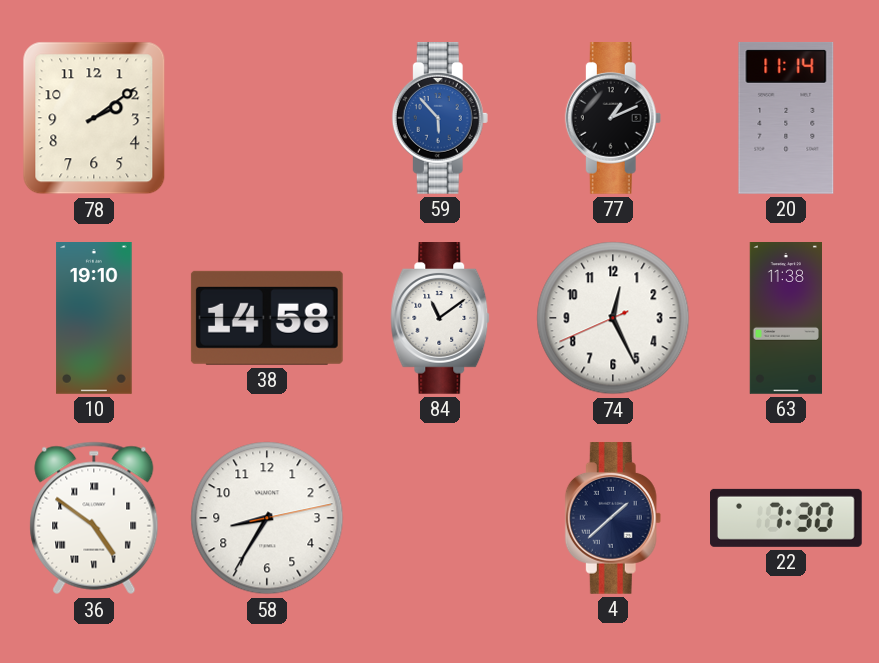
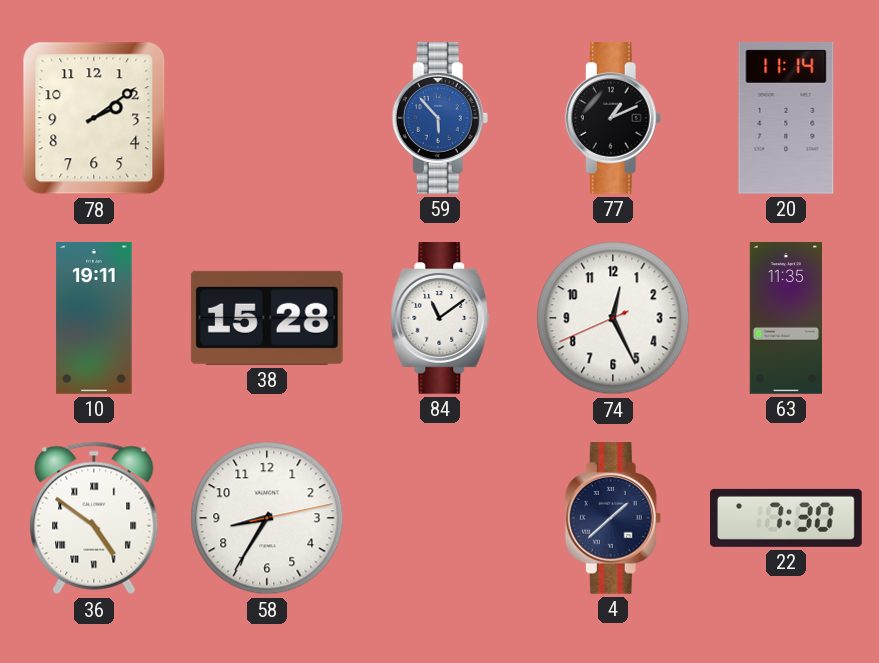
10: 19:10 -> 19:11
38: 14:58 -> 15:28
63: 11:38 -> 11:35
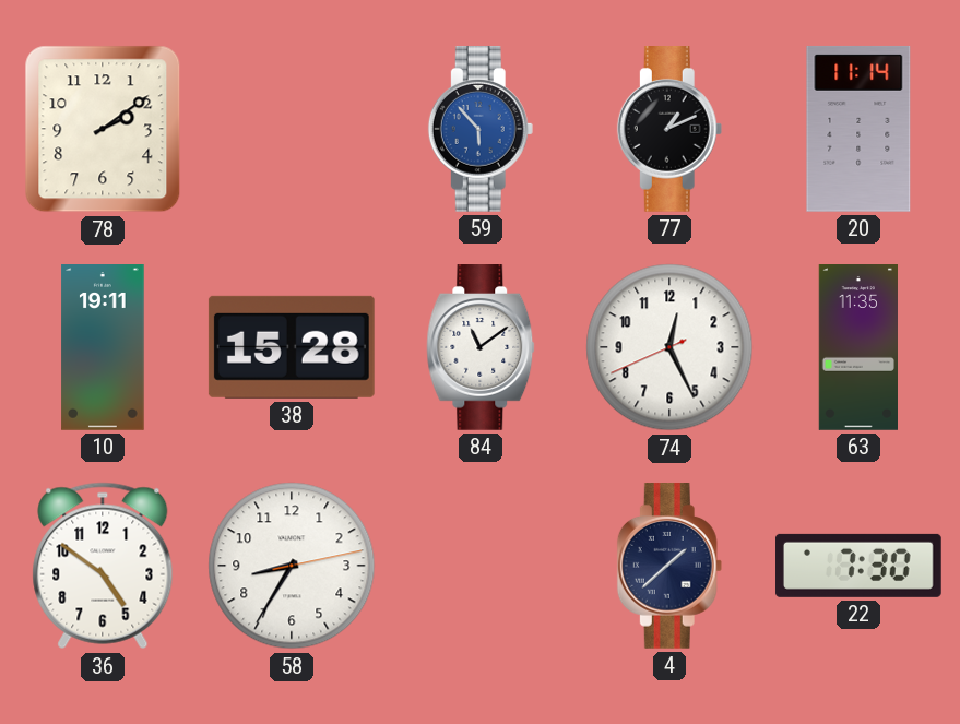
36 numerals: Roman -> Arabic
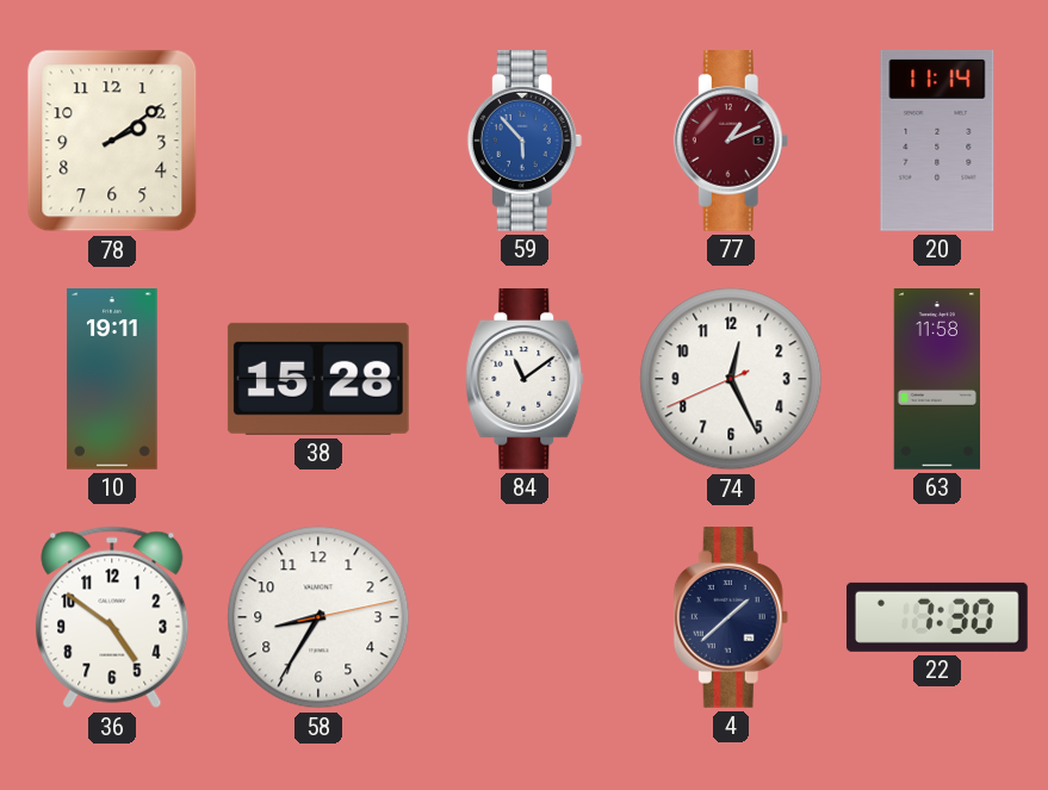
77 dial: black -> burgundy
63: 11:35 -> 11:58
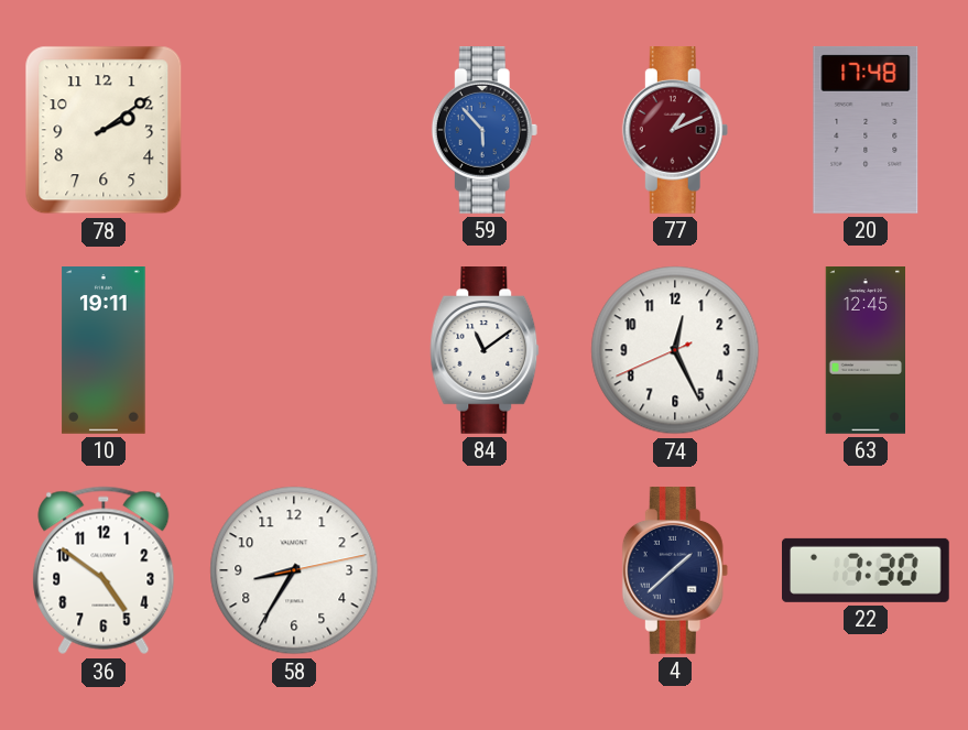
20: 11:14 -> 17:48
38: 15:28 -> none
63: 11:58 -> 12:45
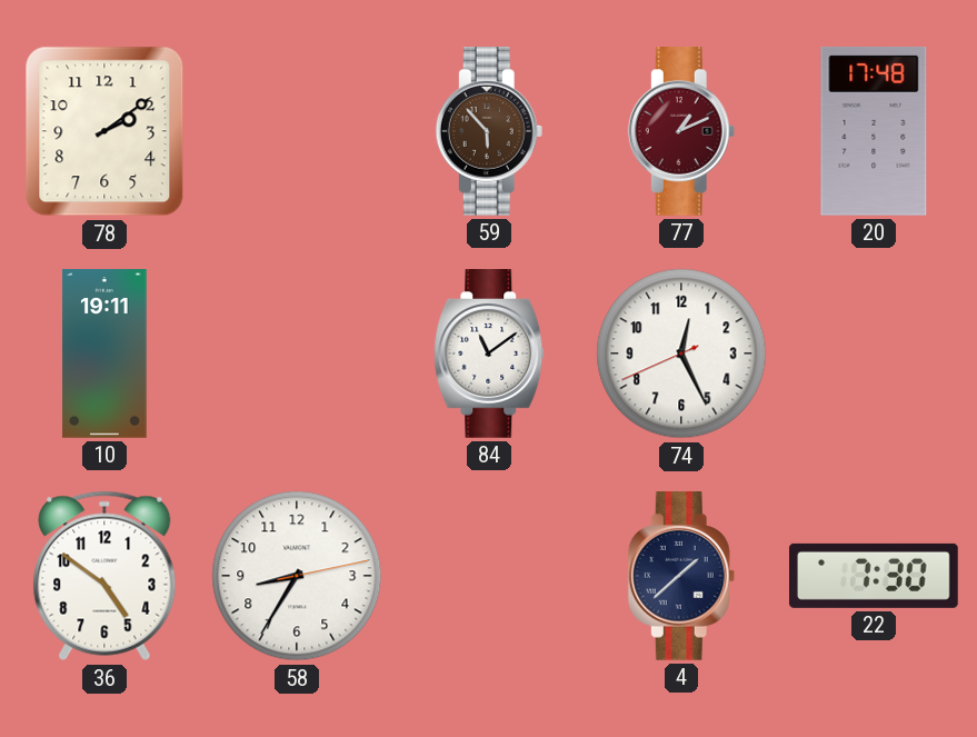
59 dial: blue -> brown
63: 12:45 -> none
